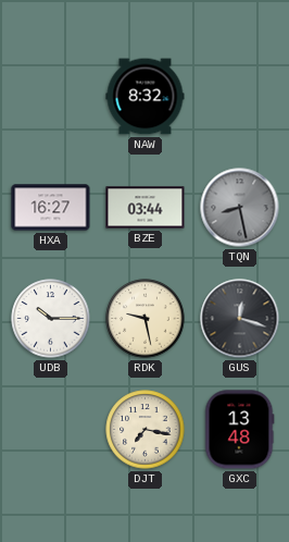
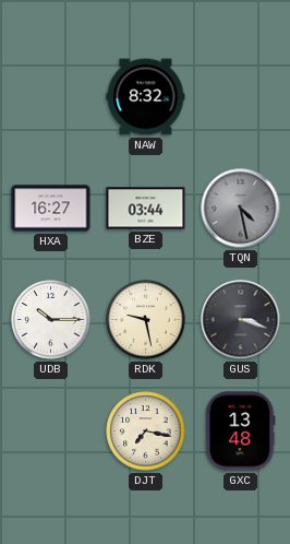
TQN: 8:28 -> 4:28
GUS: 12:18 -> 3:18
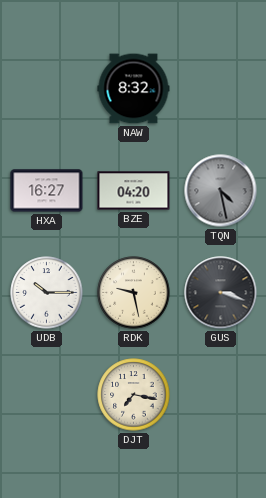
BZE: 03:44 -> 04:20
GXC: 13:48 -> none
